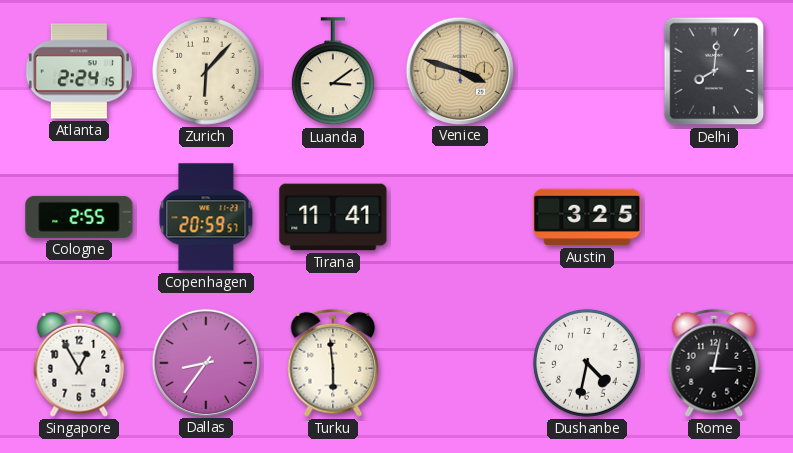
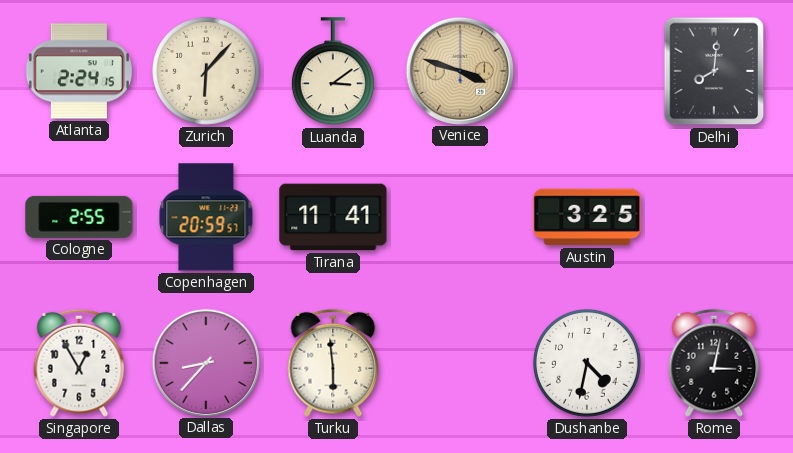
Dallas: 8:36 -> 8:37
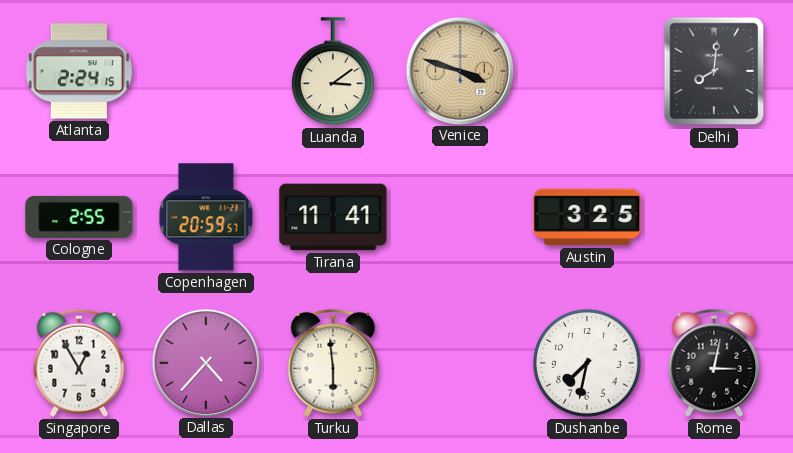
Zurich: 6:07 -> none
Dallas: 8:37 -> 4:37
Dushanbe: 4:32 -> 7:32
